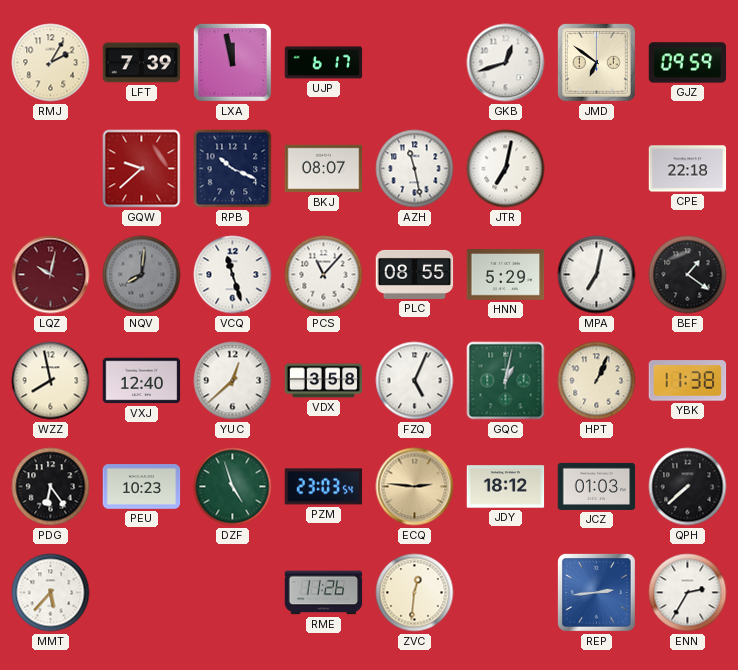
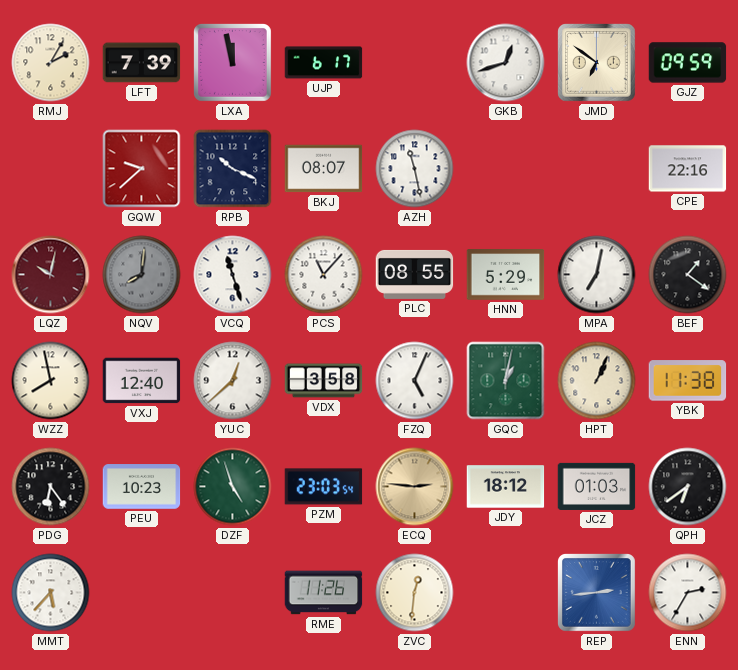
JTR: 7:02 -> none
CPE: 22:18 -> 22:16
QPH: 7:38 -> 6:39
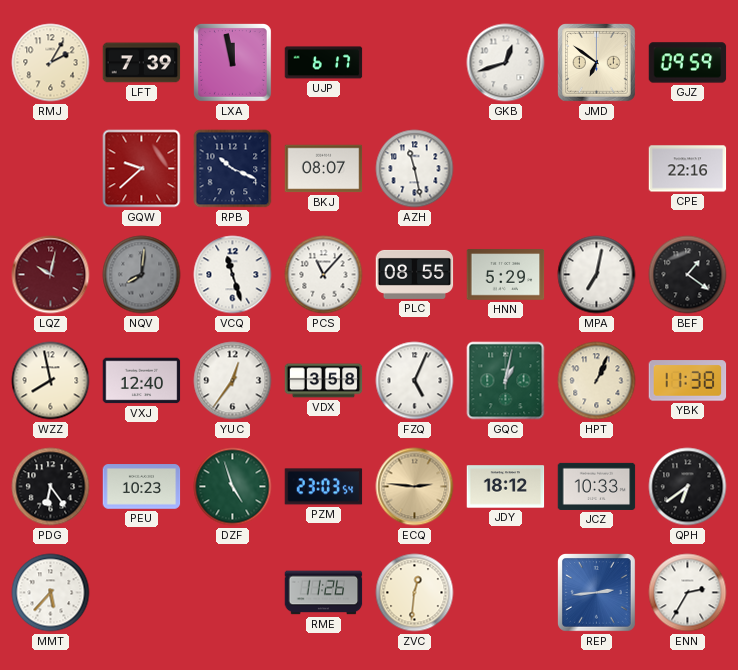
YUC: 12:38 -> 12:36
JCZ: 01:03 -> 10:33
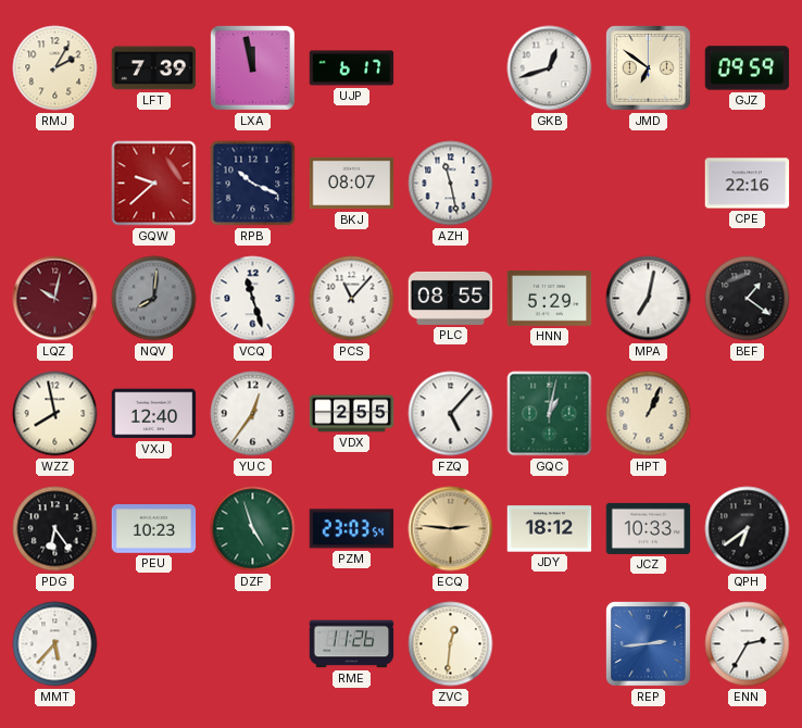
VDX: 3:58 -> 2:55
FZQ: 5:04 -> 5:07
YBK: 11:38 -> none
